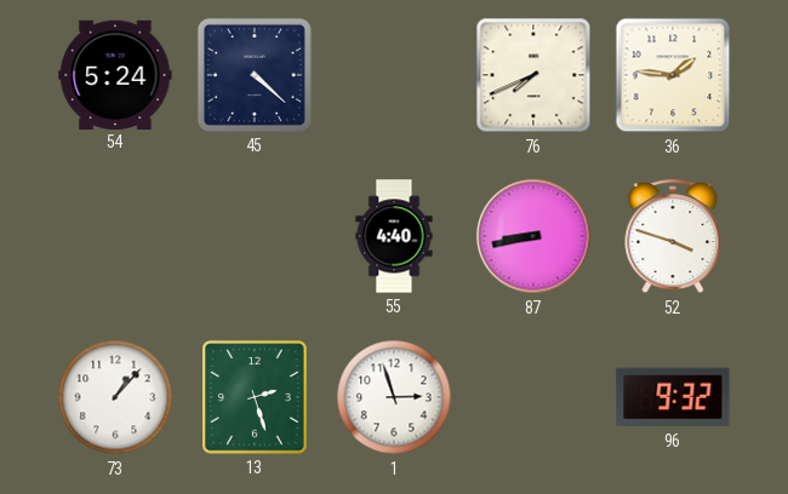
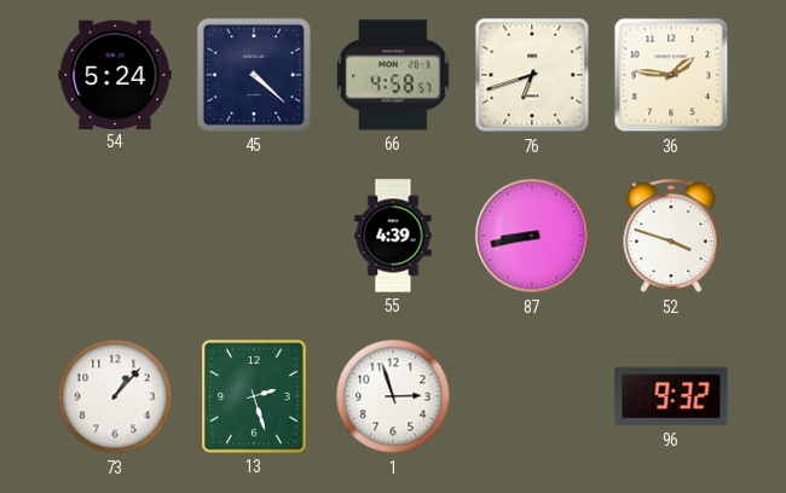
66: none -> 4:58
76: 7:41 -> 6:42
55: 4:40 -> 4:39
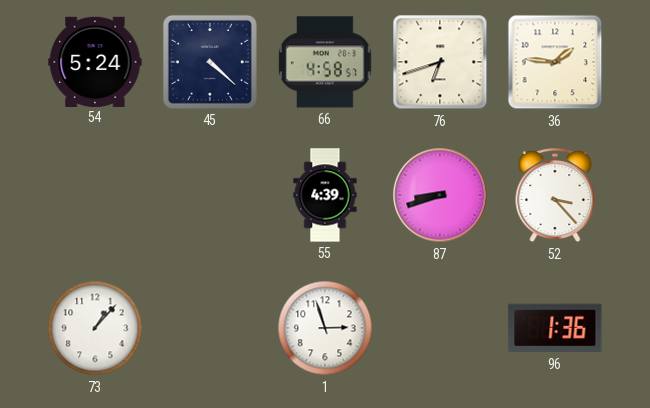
87: 8:43 -> 8:42
52: 3:48 -> 3:23
13: 2:27 -> none
96: 9:32 -> 1:36
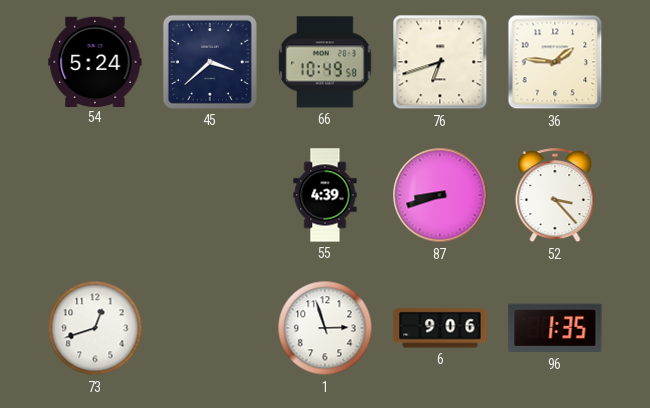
45: 4:22 -> 3:38
66: 4:58 -> 10:49
73: 1:07 -> 12:42
6: none -> 9:06
96: 1:36 -> 1:35
